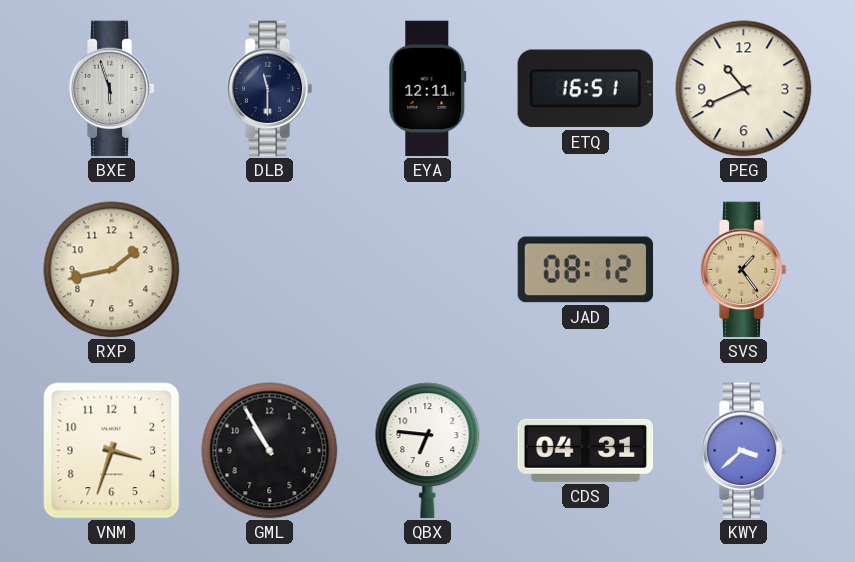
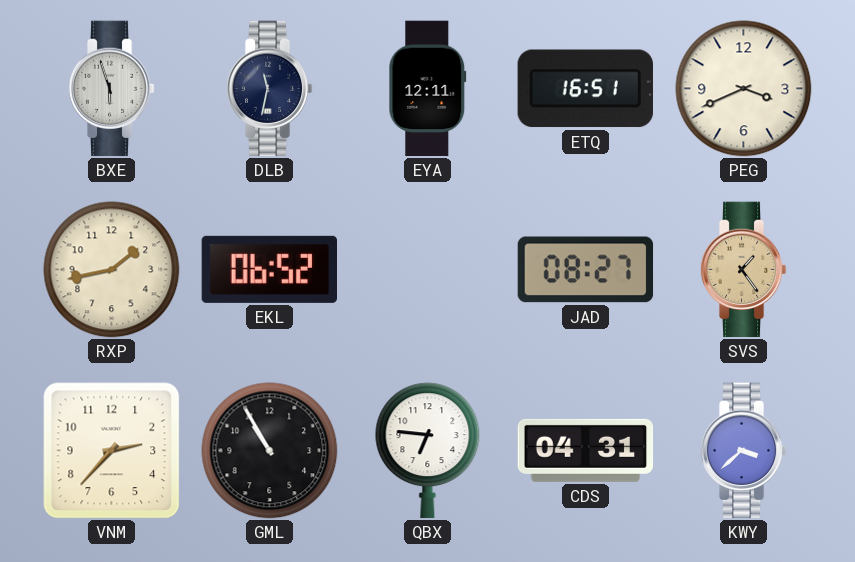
DLB: 11:30 -> 11:32
PEG: 10:41 -> 3:41
EKL: none -> 06:52
JAD: 08:12 -> 08:27
VNM: 3:33 -> 2:37
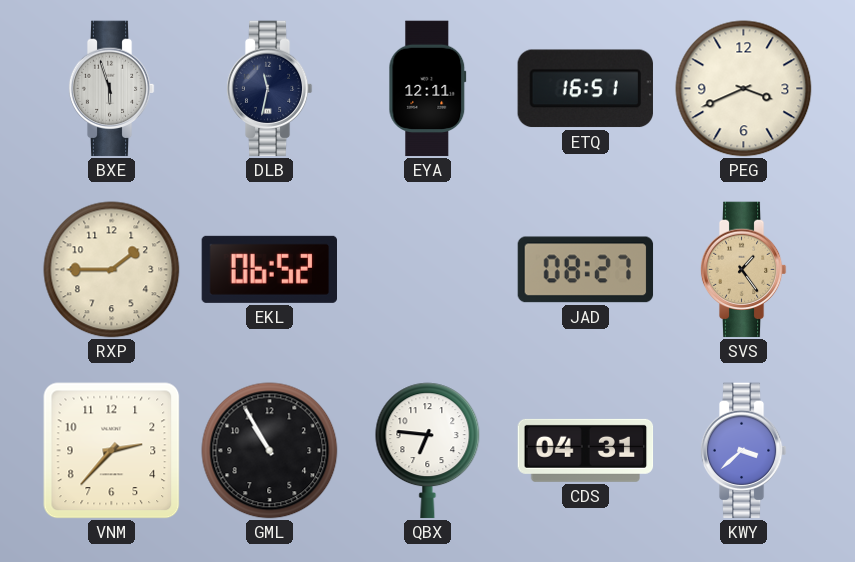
RXP: 1:43 -> 1:45
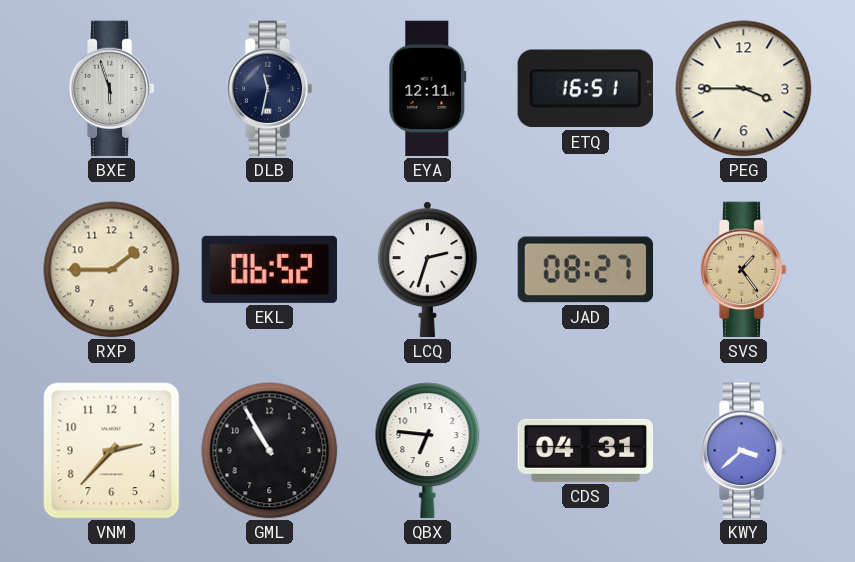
PEG: 3:41 -> 3:45
LCQ: none -> 2:33
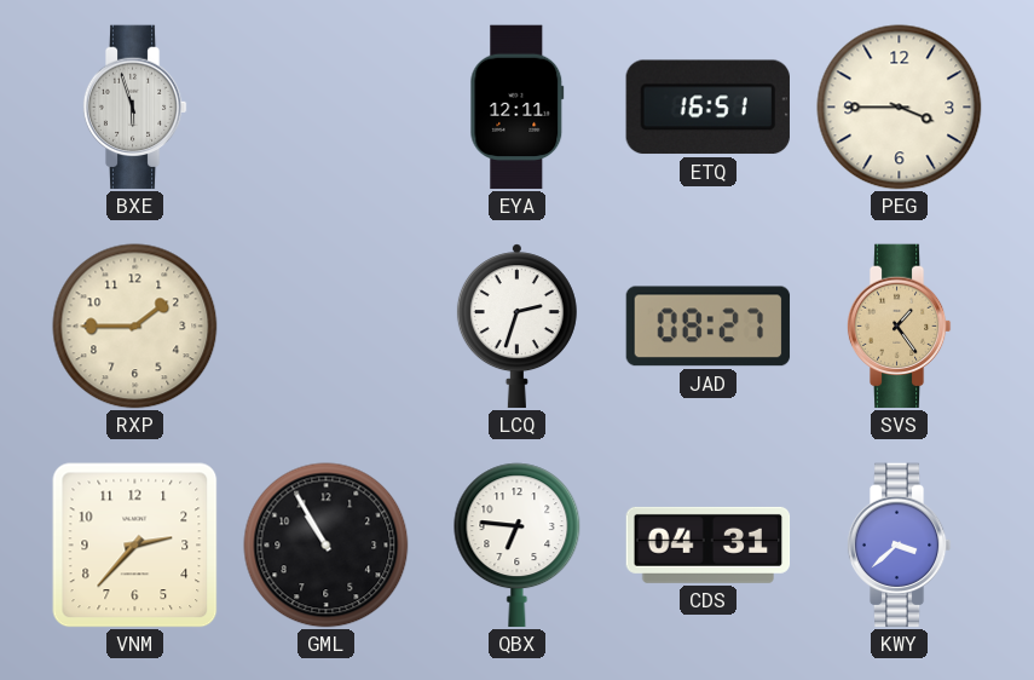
DLB: 11:32 -> none
EKL: 06:52 -> none
